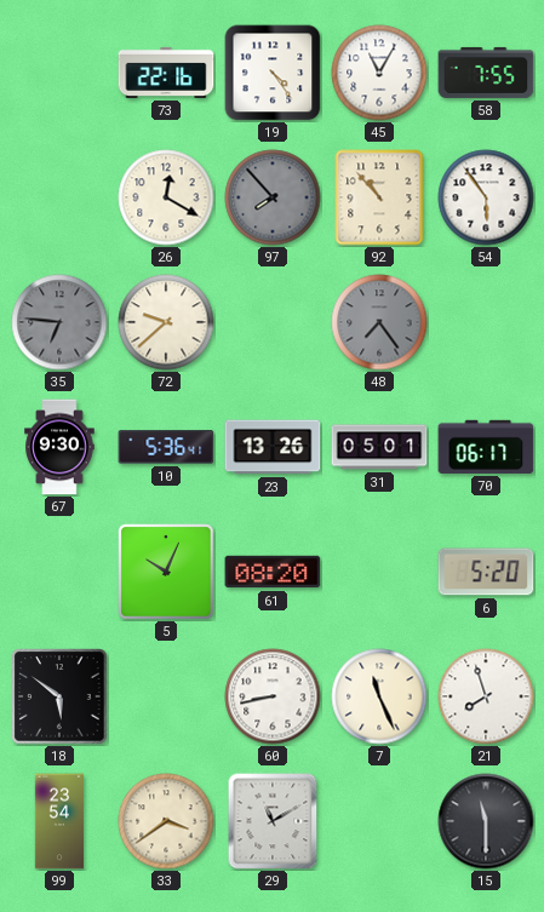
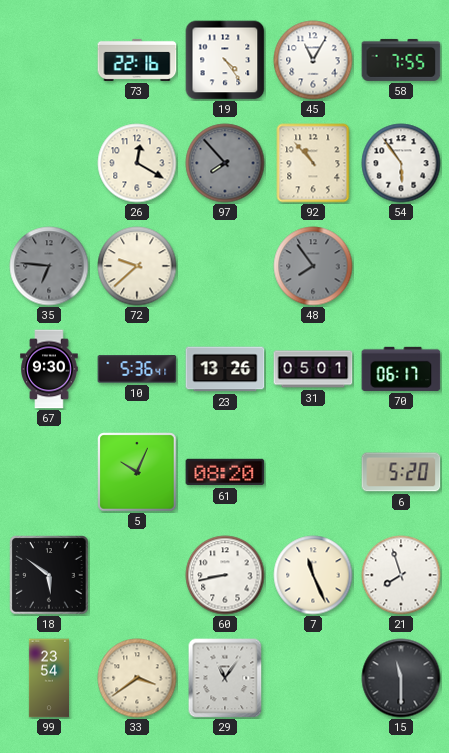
48: 7:24 -> 7:54
29: 11:10 -> 11:06
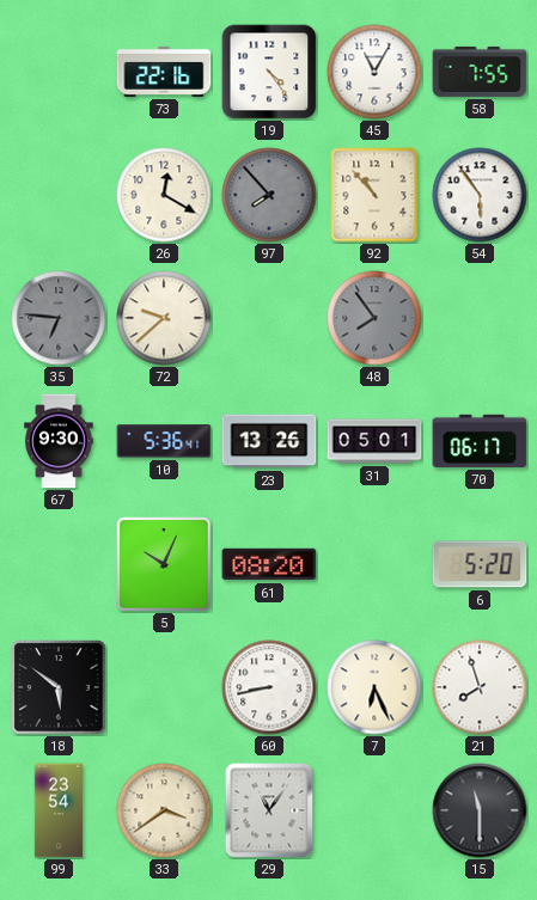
7: 11:26 -> 6:26
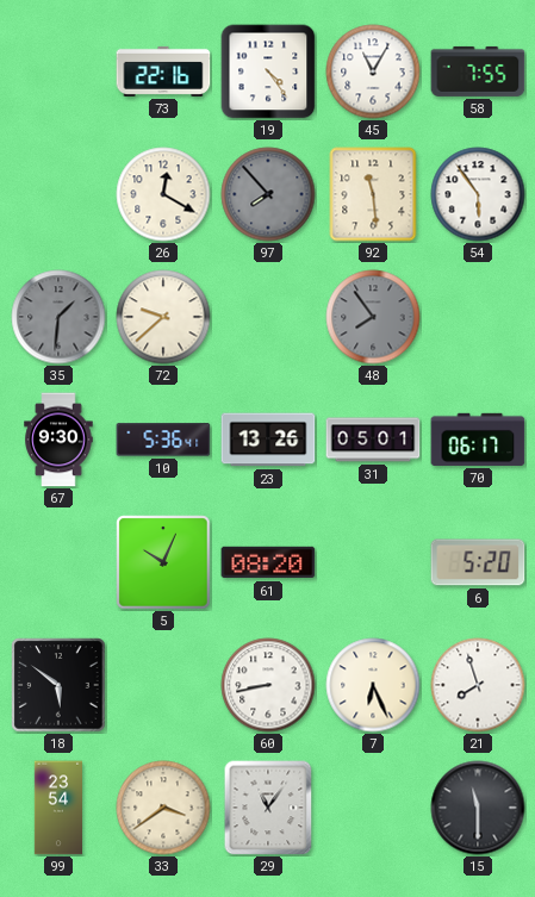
92: 10:53 -> 11:29
35: 6:46 -> 1:31
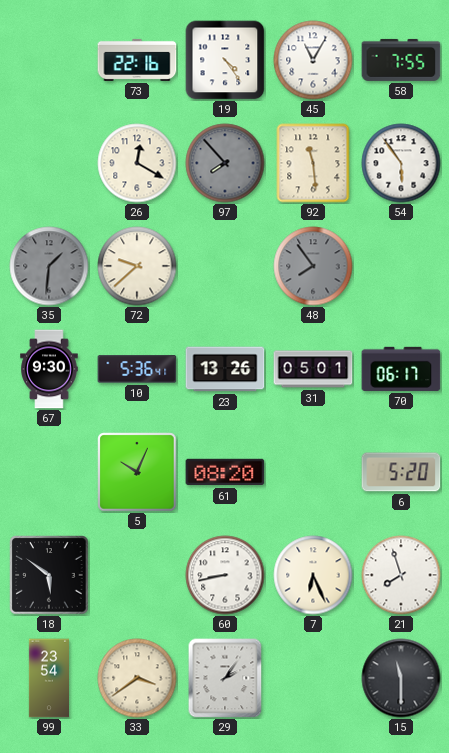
29: 11:06 -> 2:06
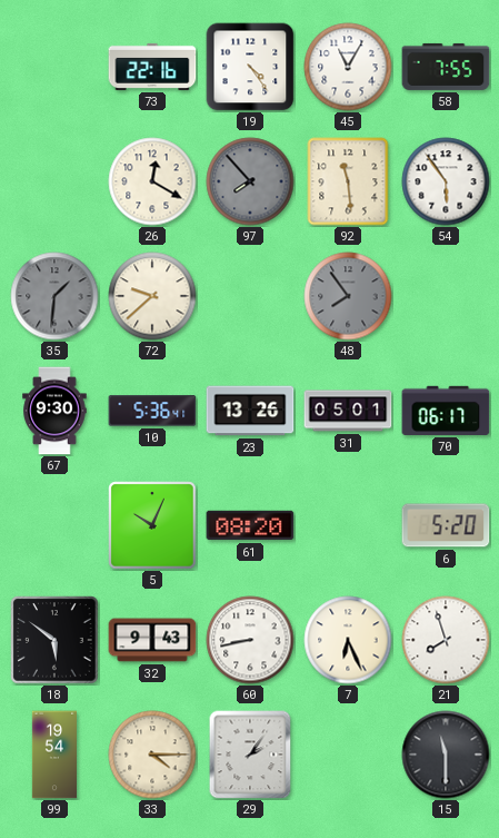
32: none -> 9:43
99: 23:54 -> 19:54
33: 3:39 -> 4:15
